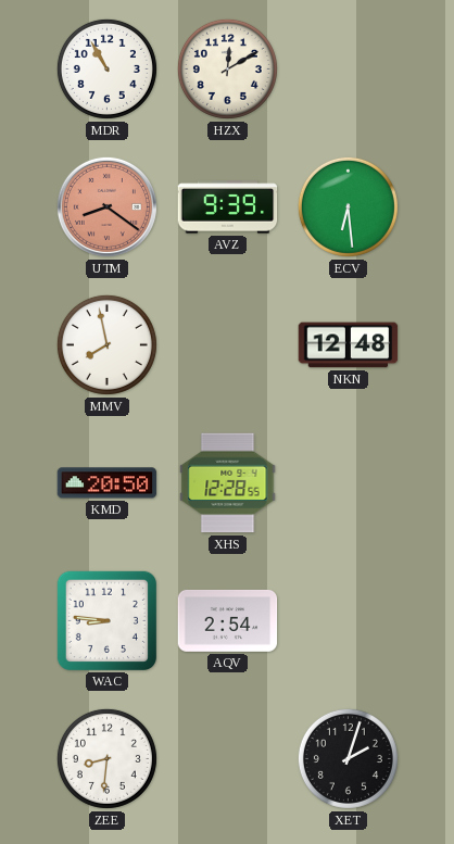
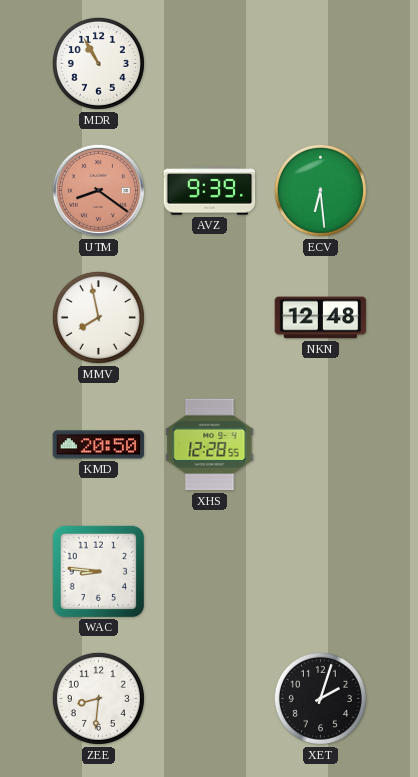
HZX: 12:10 -> none
AQV: 2:54 -> none
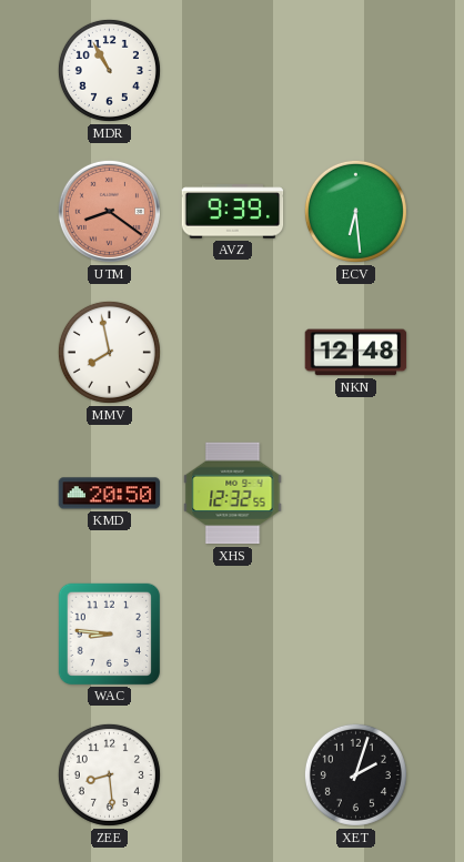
XHS: 12:28 -> 12:32
ZEE: 8:31 -> 8:29
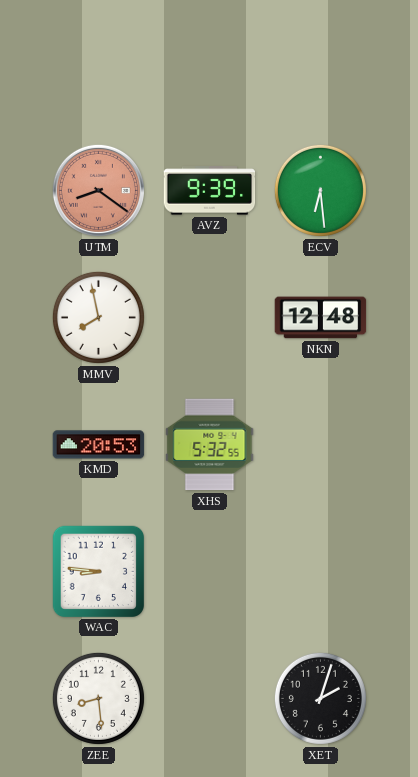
MDR: 10:55 -> none
KMD: 20:50 -> 20:53
XHS: 12:32 -> 5:32
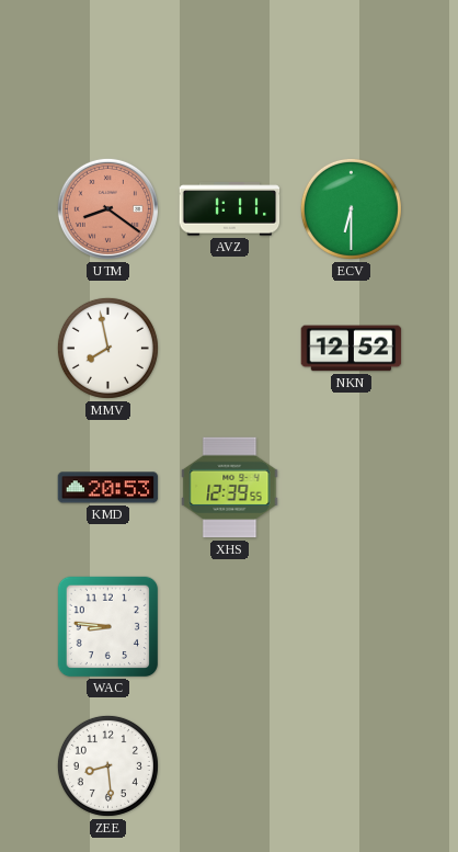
AVZ: 9:39 -> 1:11
ECV: 6:29 -> 6:30
NKN: 12:48 -> 12:52
XHS: 5:32 -> 12:39
XET: 2:03 -> none
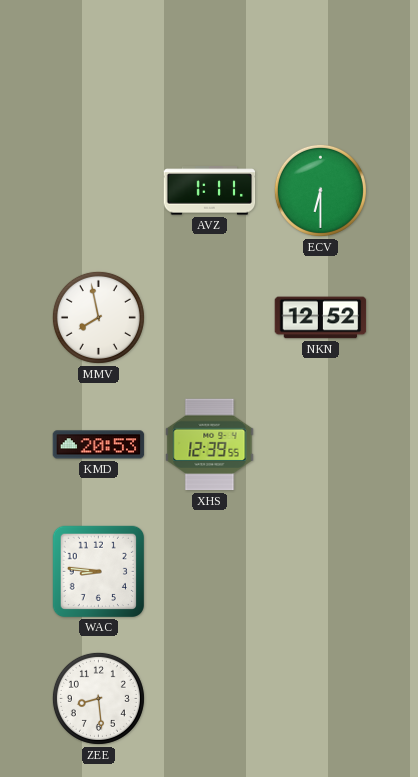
UTM: 8:21 -> none
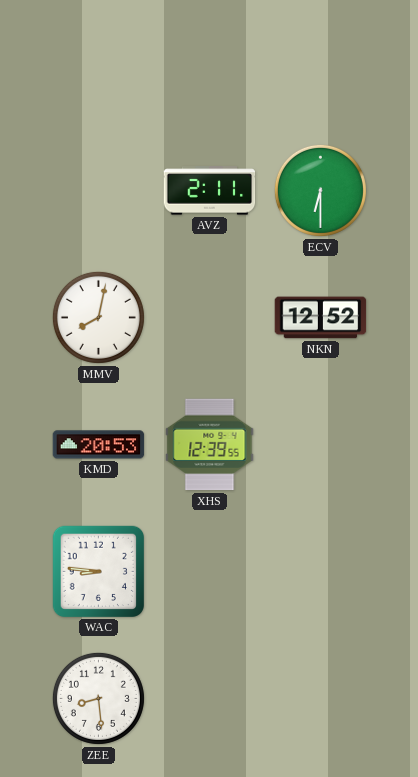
AVZ: 1:11 -> 2:11
MMV: 7:58 -> 8:02
